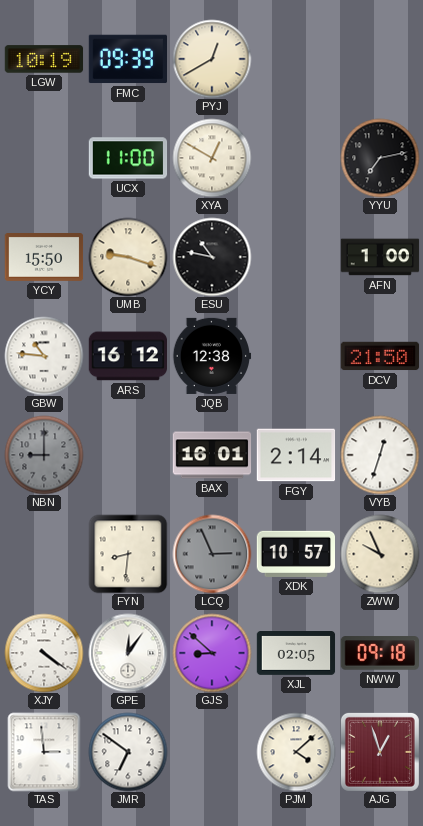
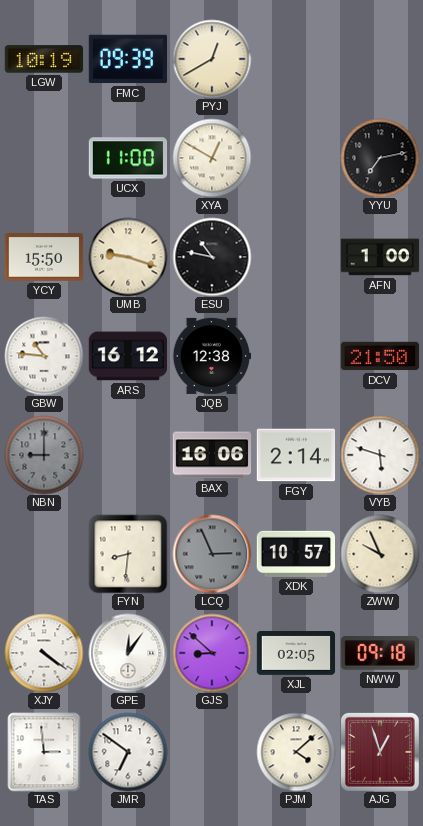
BAX: 16:01 -> 16:06
VYB: 12:33 -> 5:48
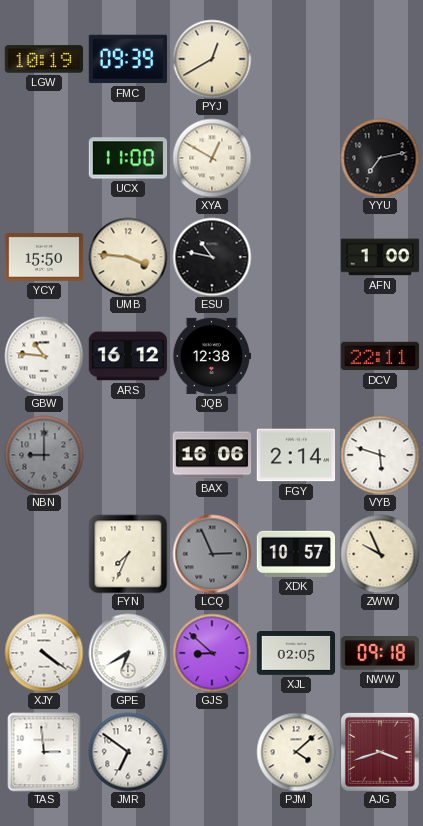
UMB: 9:18 -> 3:46
DCV: 21:50 -> 22:11
FYN: 8:31 -> 7:34
GPE: 12:06 -> 6:40
AJG: 12:57 -> 3:42
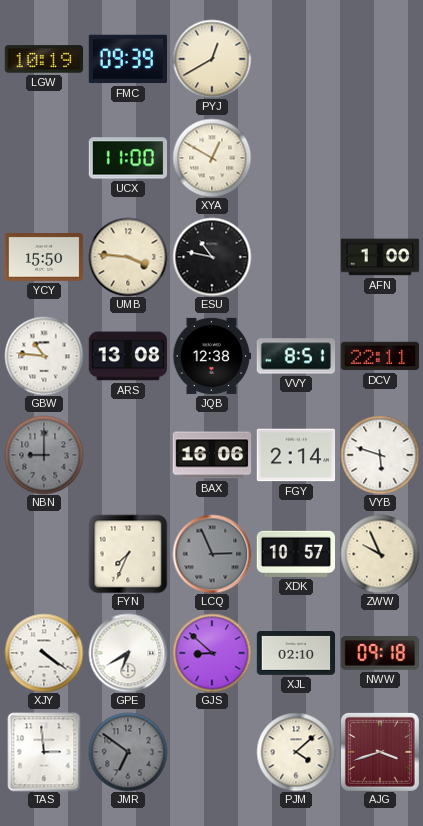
YYU: 7:13 -> none
ARS: 16:12 -> 13:08
VVY: none -> 8:51
XJL: 02:05 -> 02:10
JMR dial: white -> grey
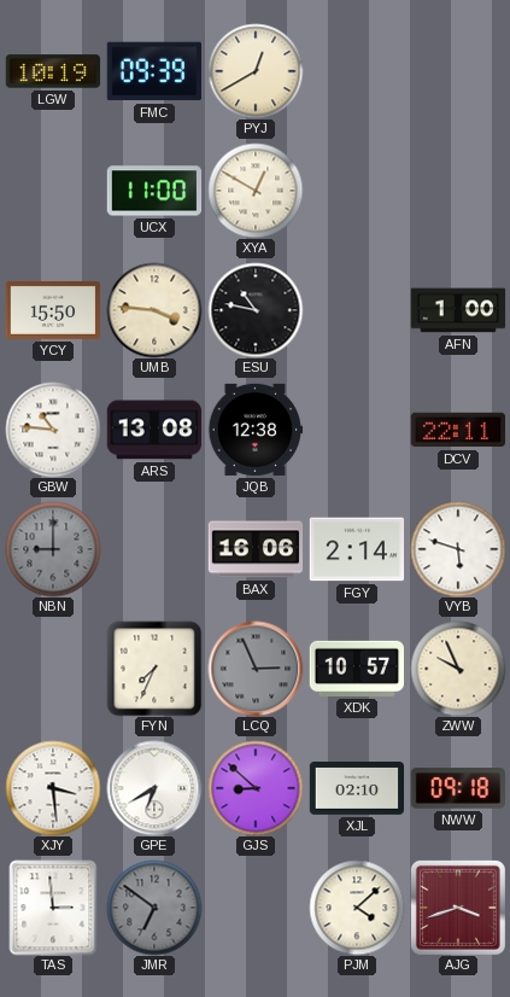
VVY: 8:51 -> none
XJY: 4:21 -> 3:29
